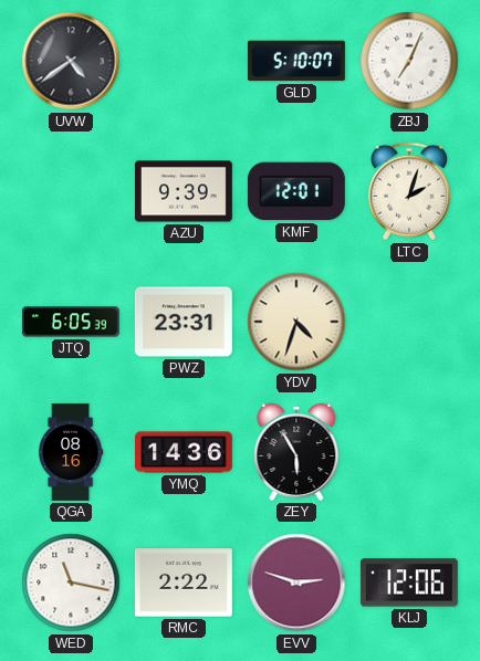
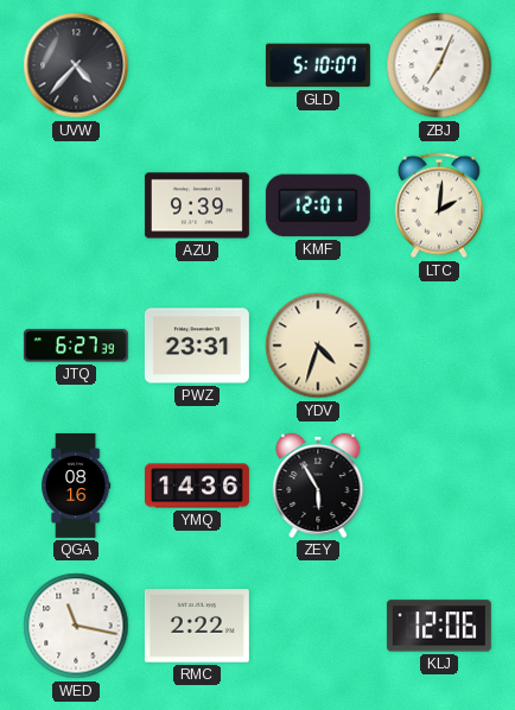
UVW: 4:39 -> 4:37
LTC: 2:03 -> 2:01
JTQ: 6:05 -> 6:27
EVV: 2:48 -> none
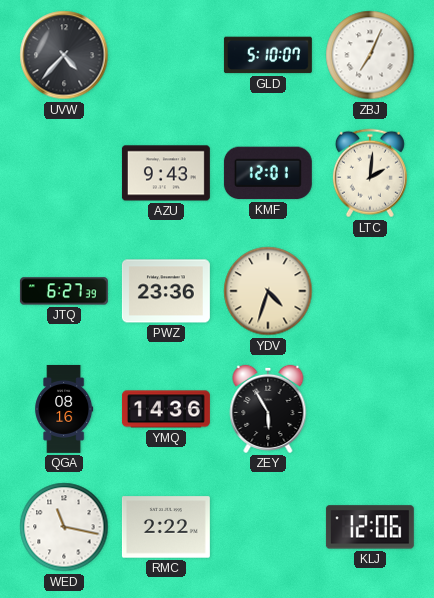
AZU: 9:39 -> 9:43
PWZ: 23:31 -> 23:36
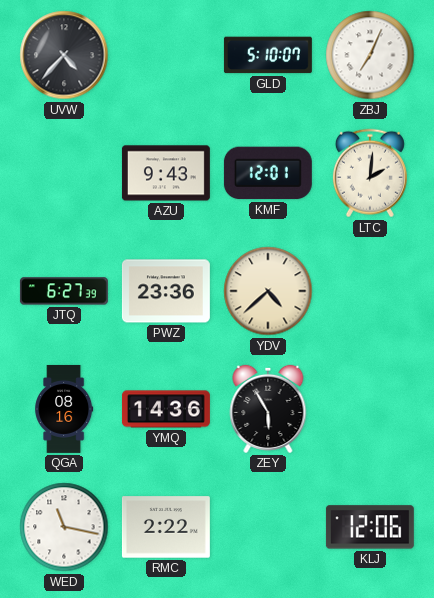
YDV: 4:33 -> 4:38
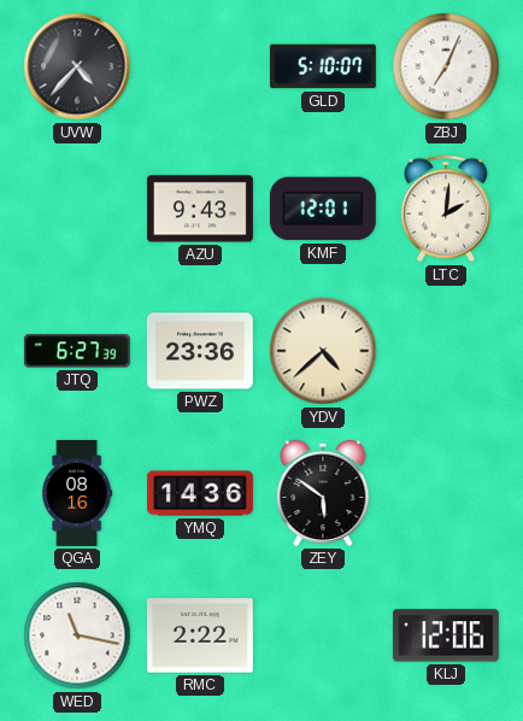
ZEY: 5:55 -> 5:51
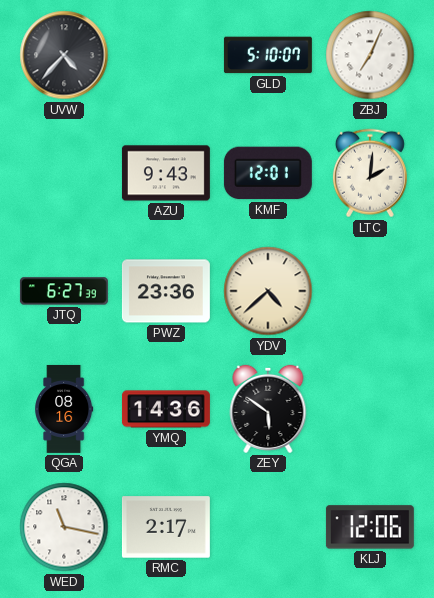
RMC: 2:22 -> 2:17
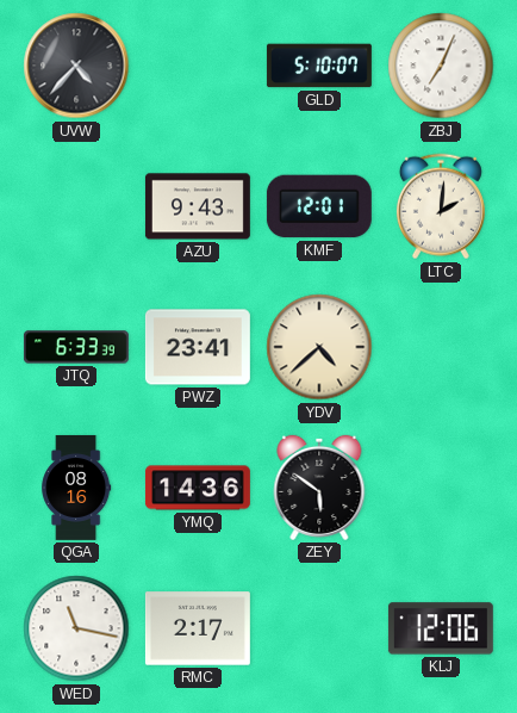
JTQ: 6:27 -> 6:33
PWZ: 23:36 -> 23:41
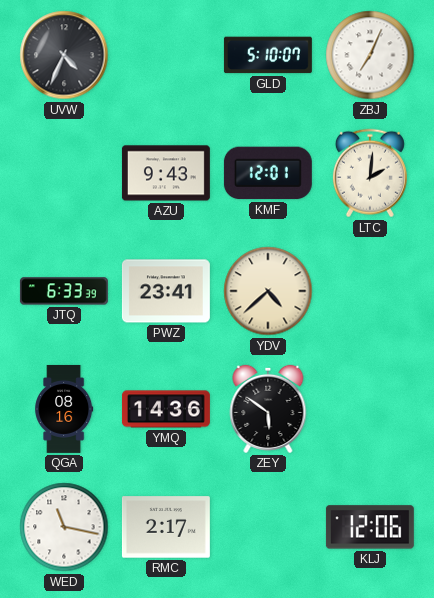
UVW: 4:37 -> 4:34
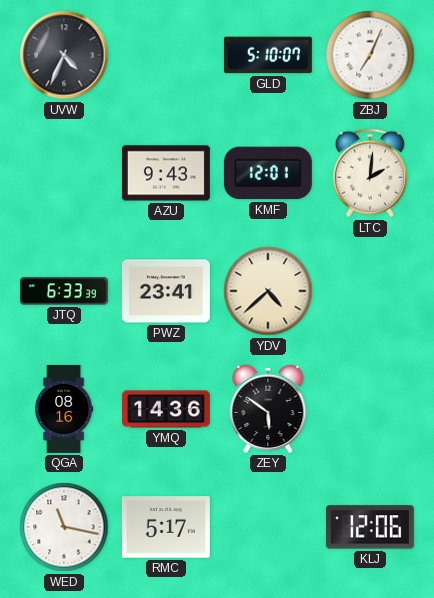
RMC: 2:17 -> 5:17
